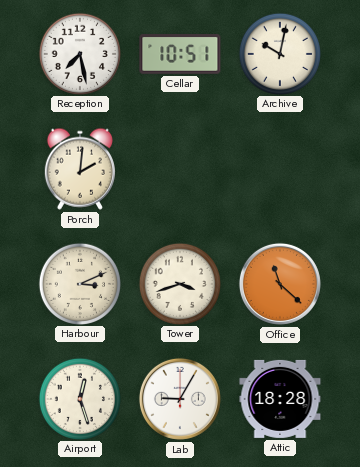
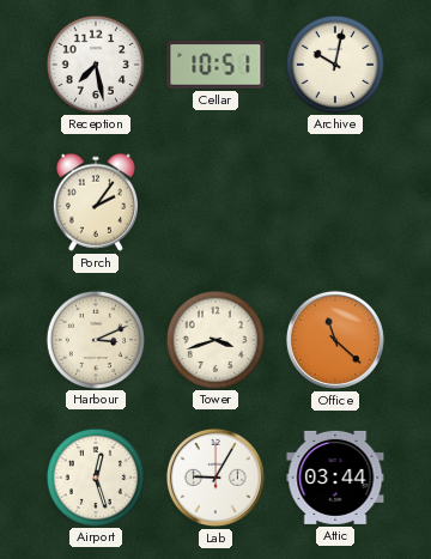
Porch: 2:01 -> 2:06
Attic: 18:28 -> 03:44
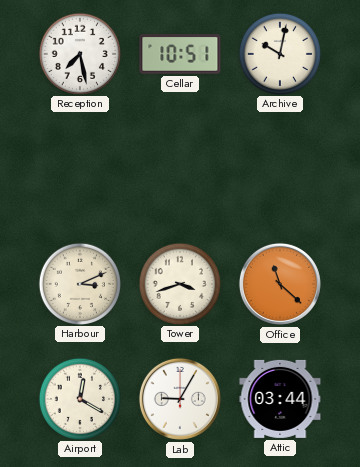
Porch: 2:06 -> none
Airport: 12:27 -> 12:20
